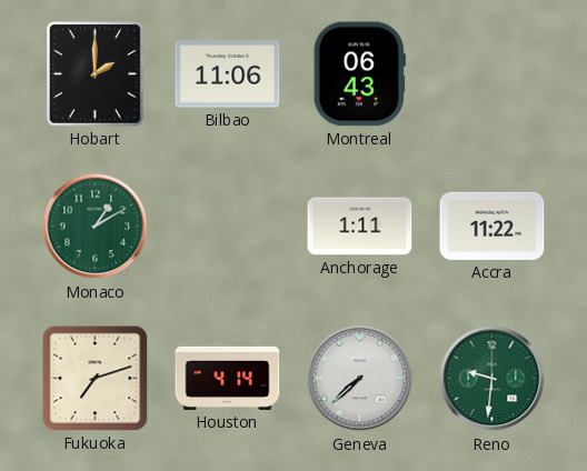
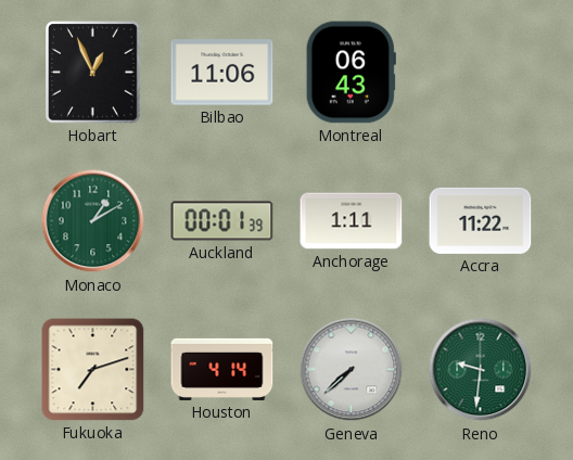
Hobart: 2:00 -> 12:56
Auckland: none -> 00:01
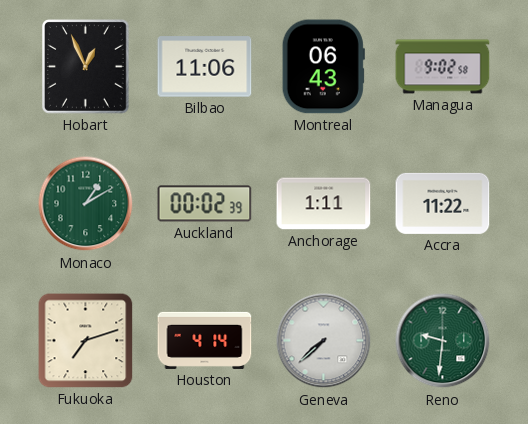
Managua: none -> 9:02
Auckland: 00:01 -> 00:02
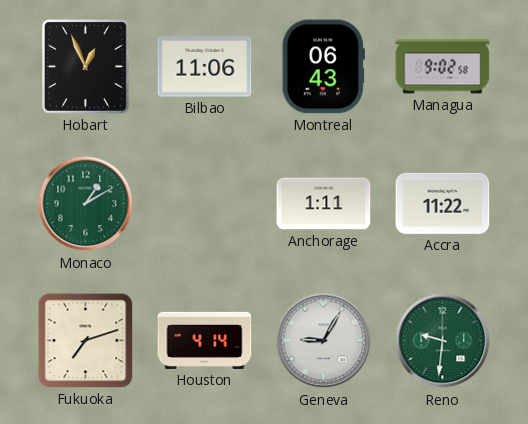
Auckland: 00:02 -> none
Geneva: 7:38 -> 9:05
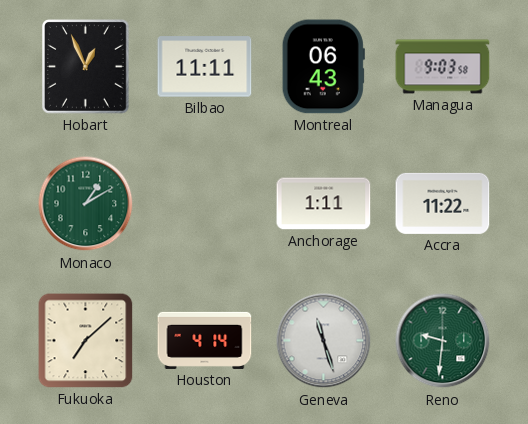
Bilbao: 11:06 -> 11:11
Managua: 9:02 -> 9:03
Fukuoka: 7:12 -> 7:08
Geneva: 9:05 -> 11:27
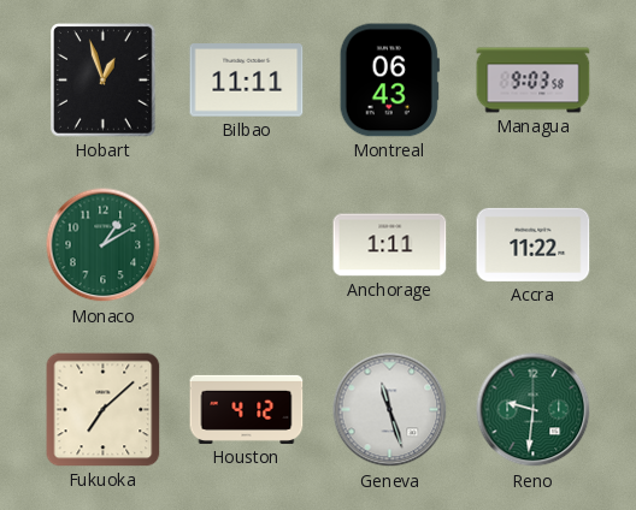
Hobart: 12:56 -> 12:57
Houston: 4:14 -> 4:12
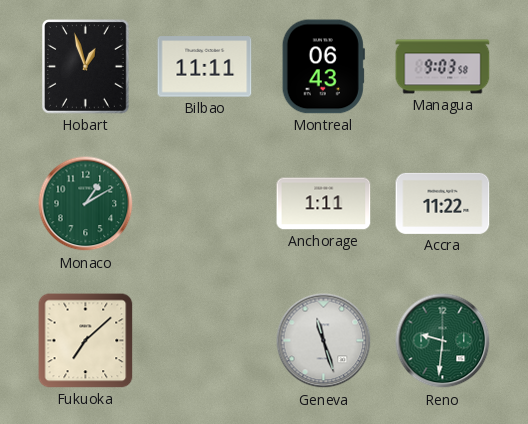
Houston: 4:12 -> none
